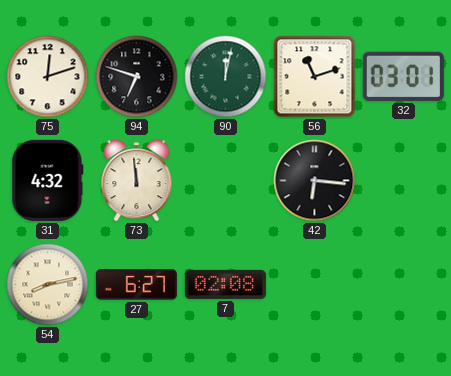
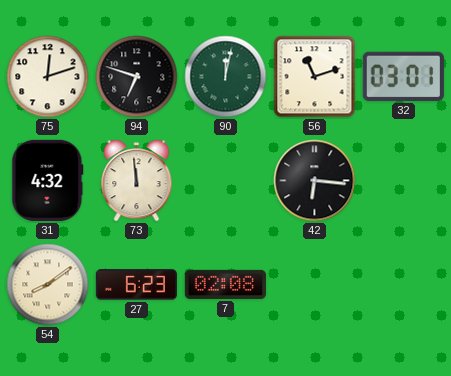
54: 8:13 -> 8:09
27: 6:27 -> 6:23
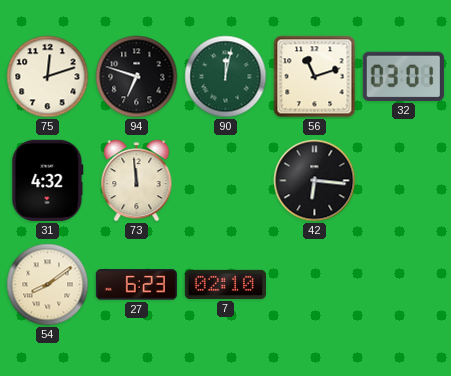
7: 02:08 -> 02:10
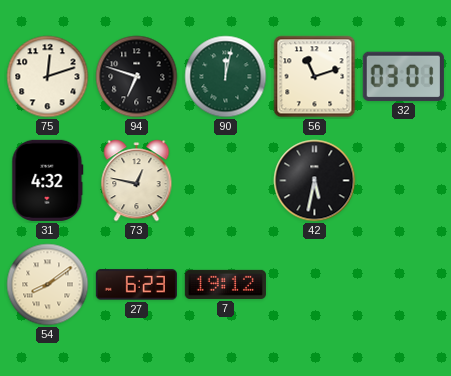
73: 11:59 -> 12:47
42: 6:16 -> 5:32
7: 02:10 -> 19:12
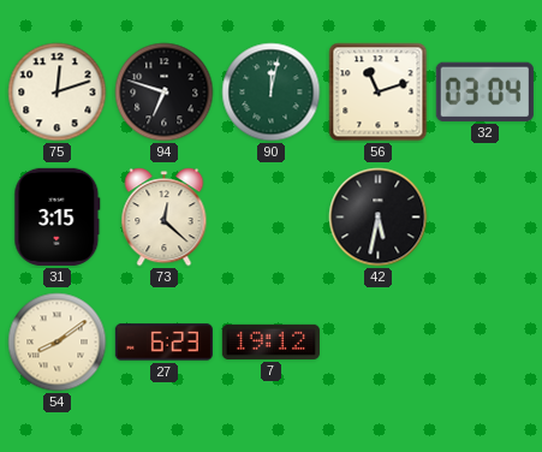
32: 03:01 -> 03:04
31: 4:32 -> 3:15
73: 12:47 -> 12:22
